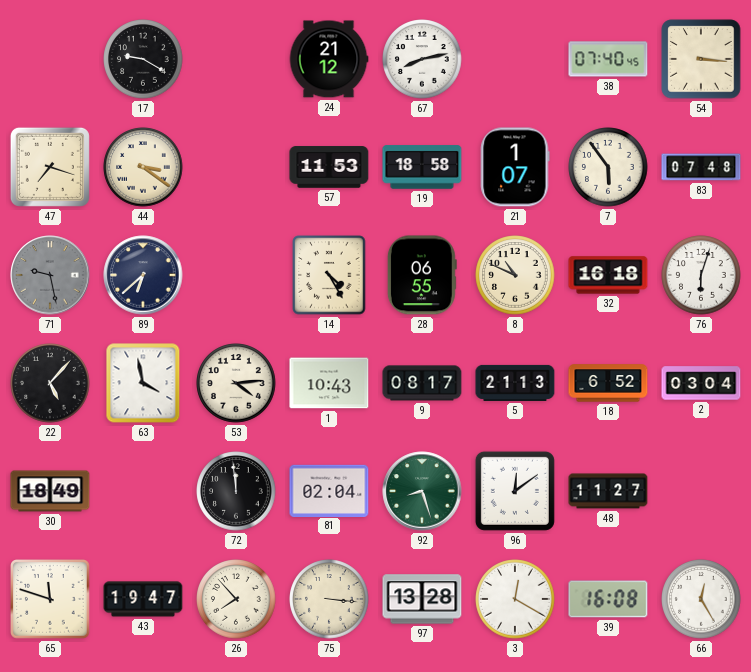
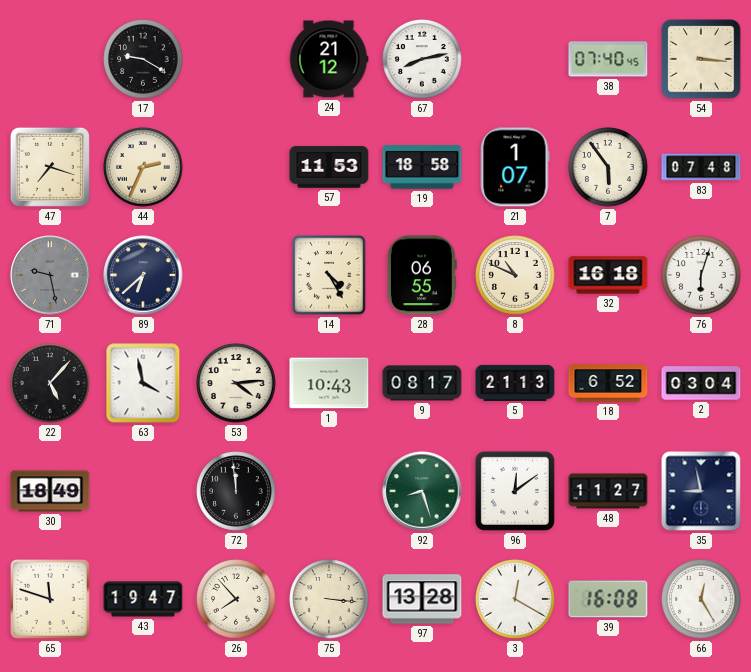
44: 3:21 -> 2:34
81: 02:04 -> none
35: none -> 8:58
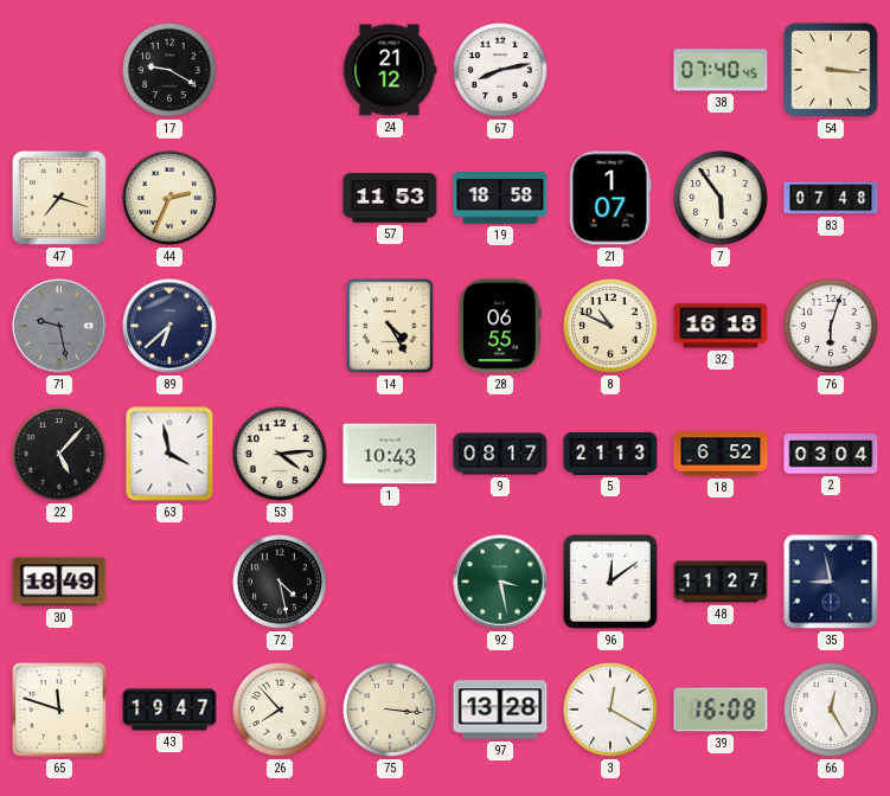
72: 11:59 -> 4:28
92: 8:27 -> 3:28
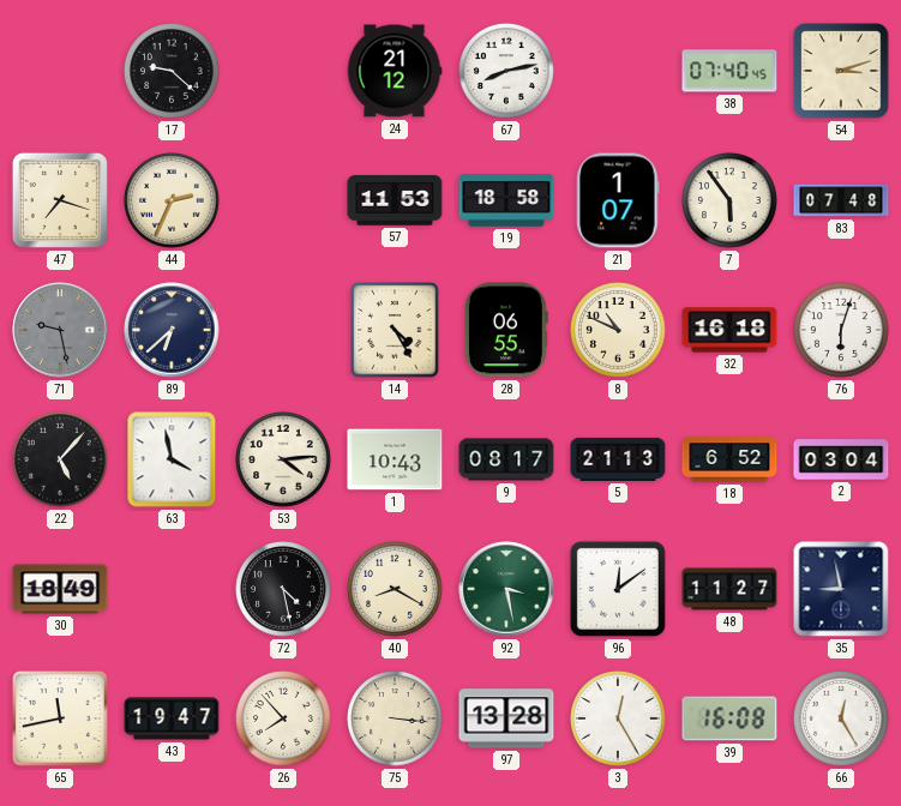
17: 9:20 -> 9:22
54: 3:16 -> 3:12
40: none -> 8:20
65: 11:48 -> 11:43
3: 12:20 -> 12:25
